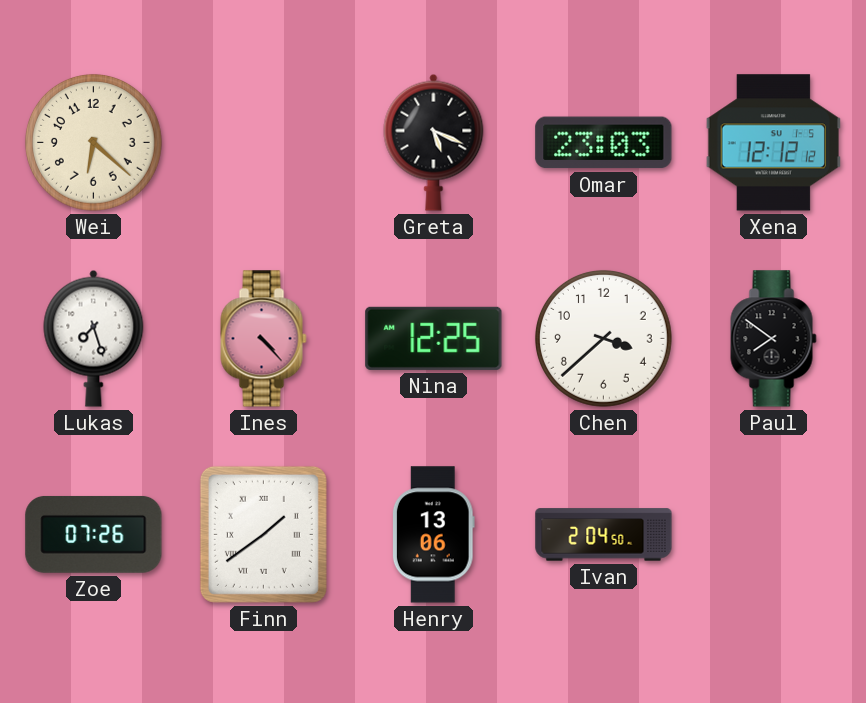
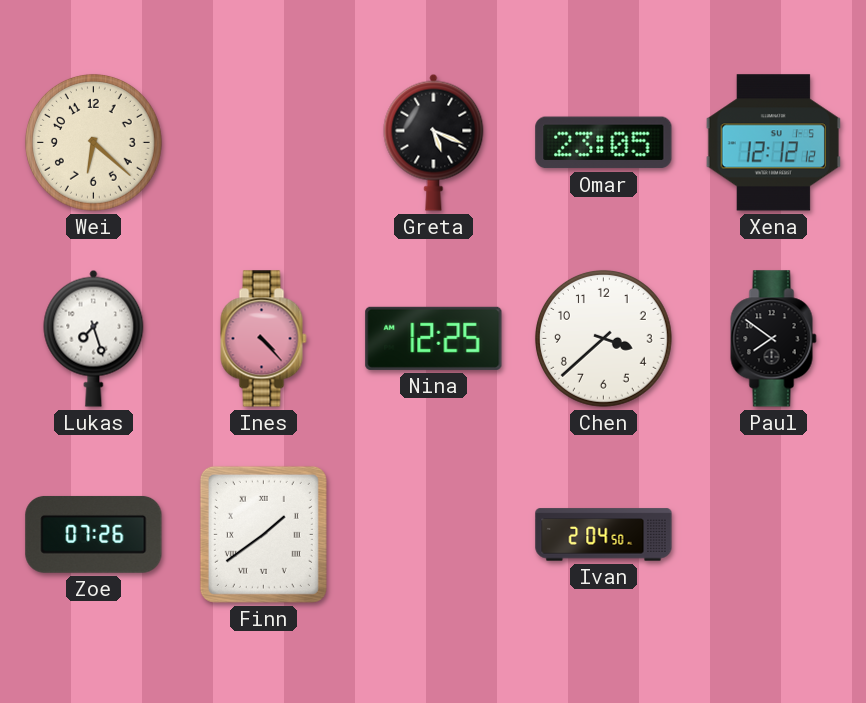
Omar: 23:03 -> 23:05
Henry: 13:06 -> none
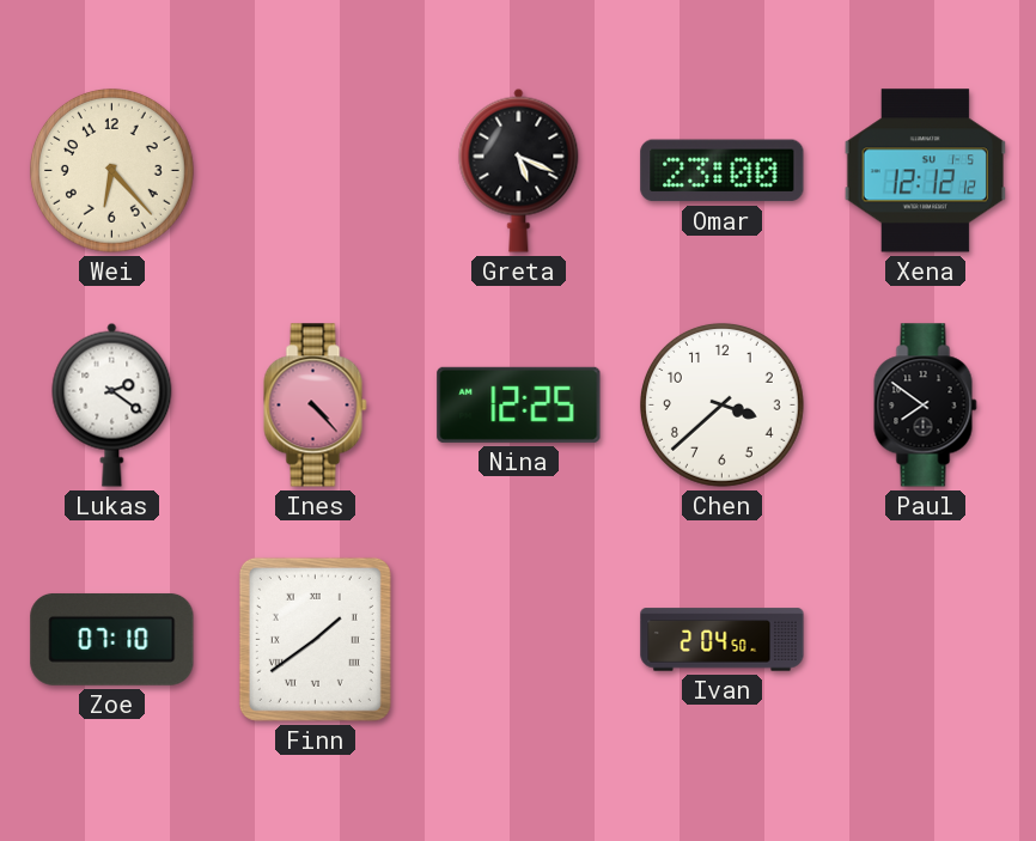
Wei: 6:22 -> 6:23
Omar: 23:05 -> 23:00
Lukas: 7:27 -> 2:21
Zoe: 07:26 -> 07:10
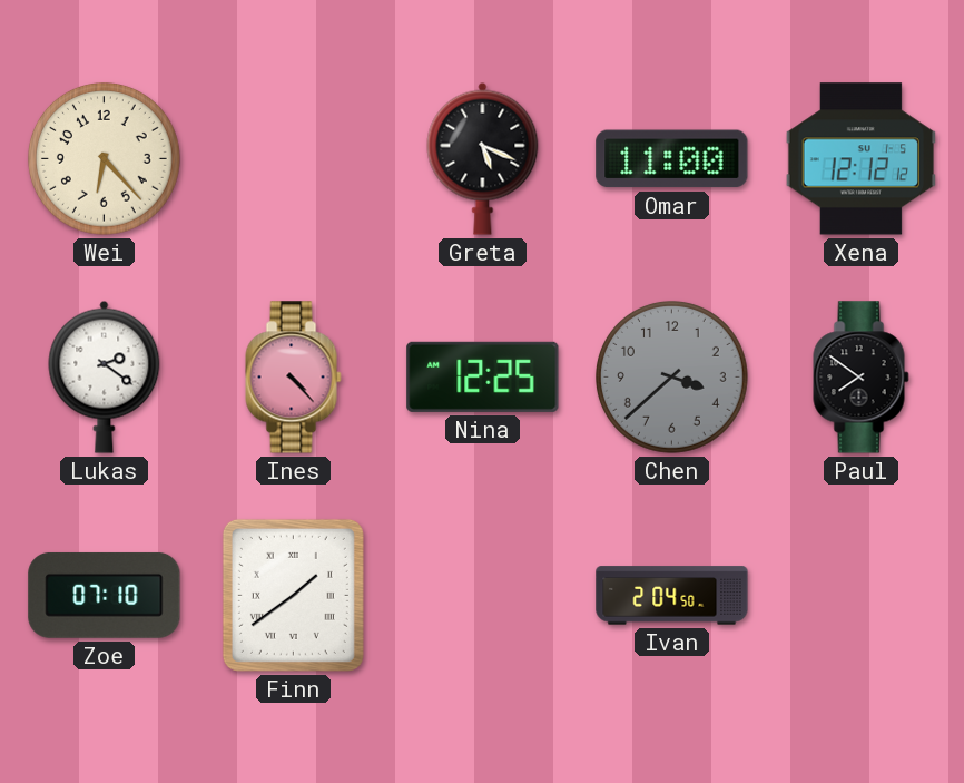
Omar: 23:00 -> 11:00
Chen dial: white -> grey
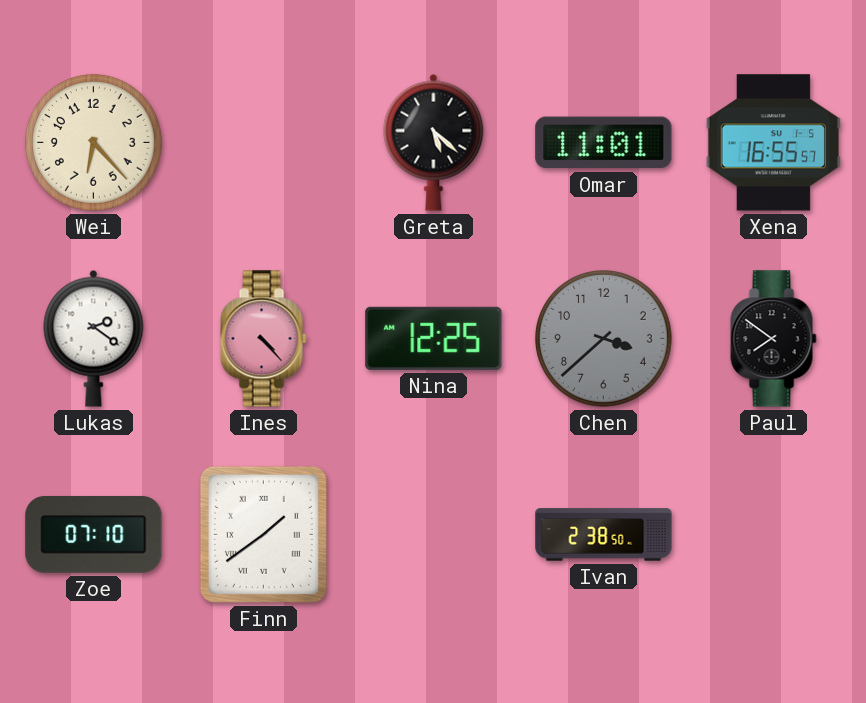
Greta: 5:19 -> 5:22
Omar: 11:00 -> 11:01
Xena: 12:12 -> 16:55
Ivan: 2:04 -> 2:38
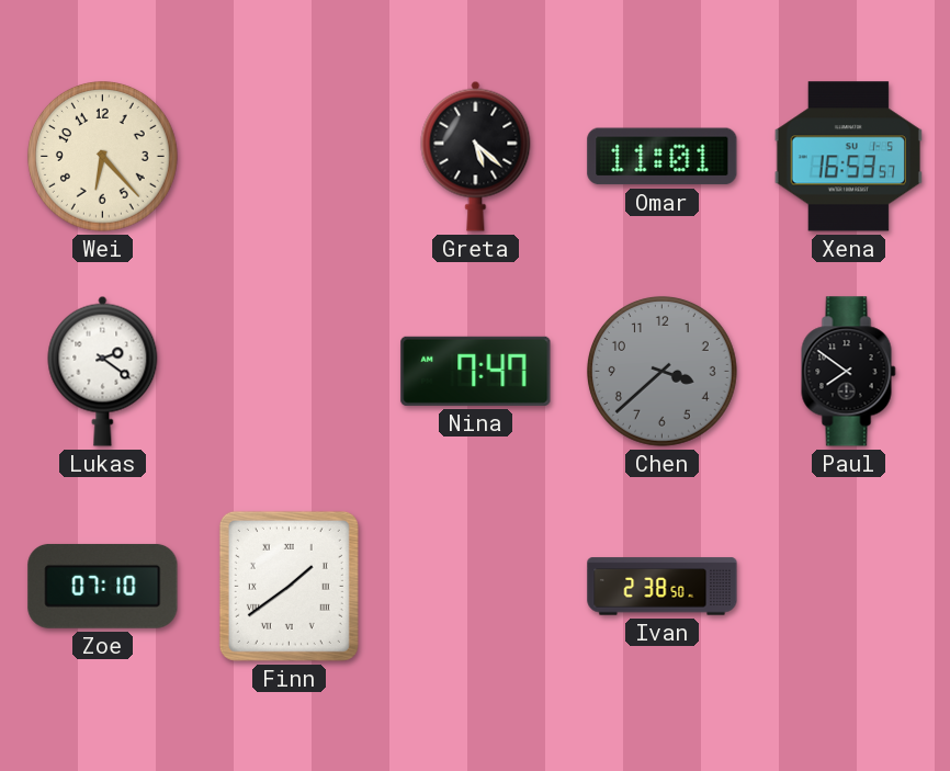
Xena: 16:55 -> 16:53
Ines: 4:23 -> none
Nina: 12:25 -> 7:47
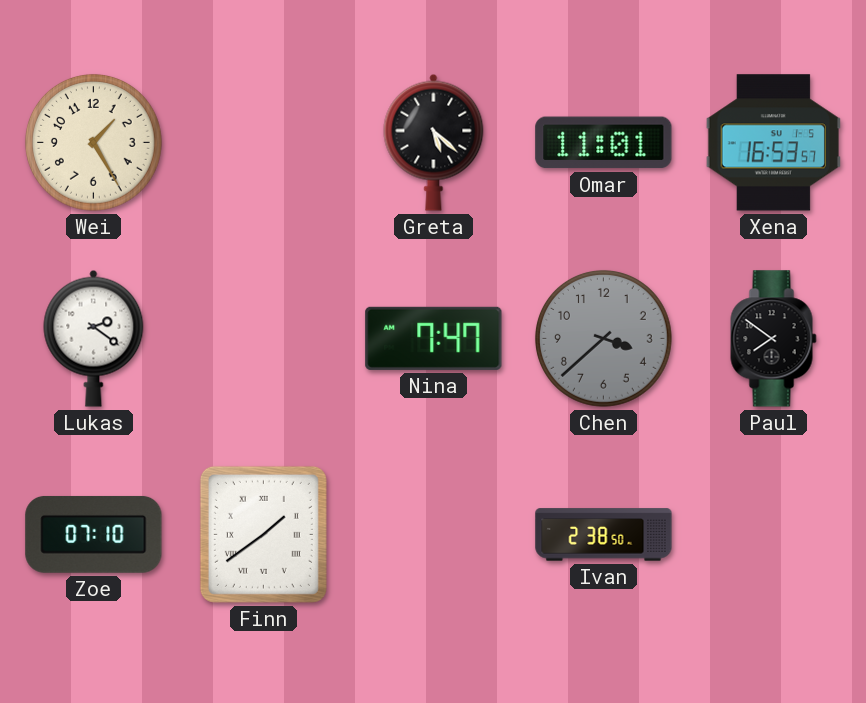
Wei: 6:23 -> 1:25
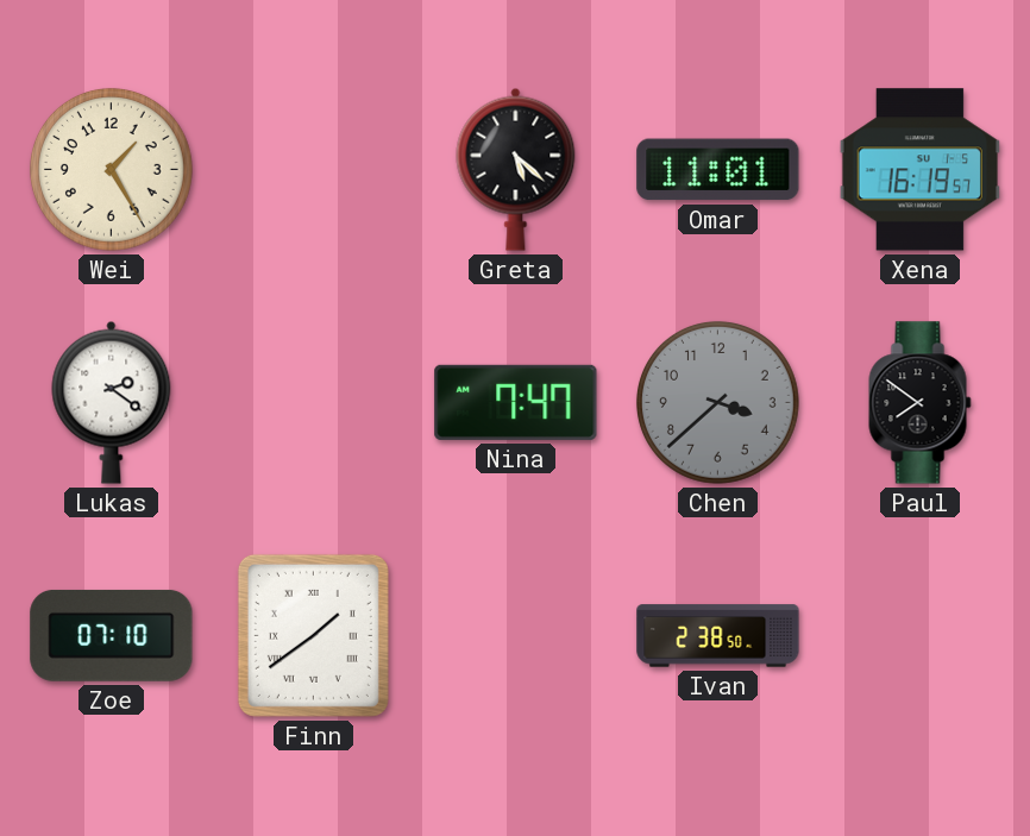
Xena: 16:53 -> 16:19
